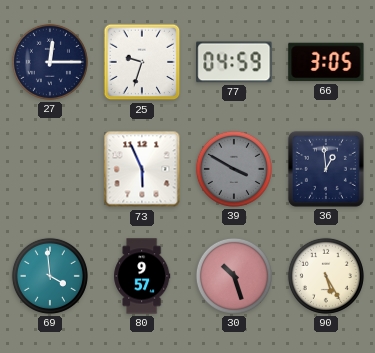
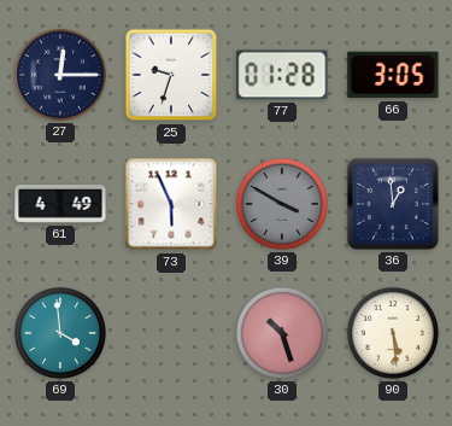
77: 04:59 -> 01:28
61: none -> 4:49
80: 9:57 -> none
90: 5:25 -> 5:29
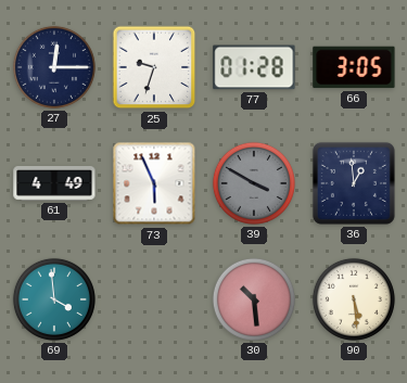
30: 10:27 -> 10:29
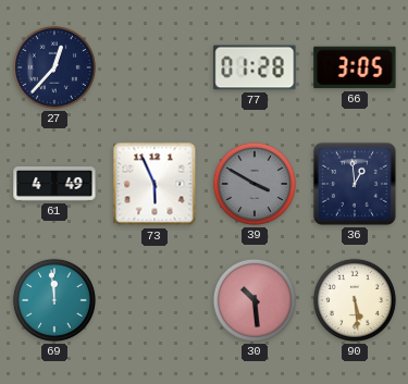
27: 12:15 -> 12:37
25: 9:33 -> none
69: 3:59 -> 11:59
